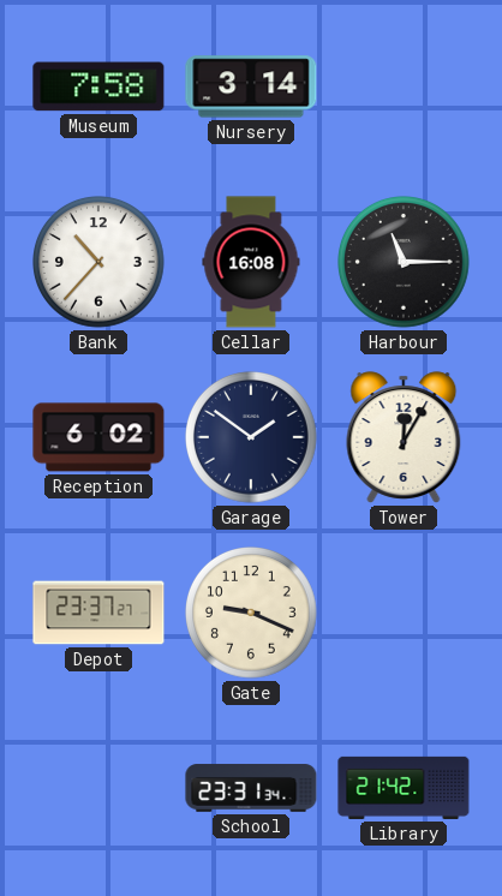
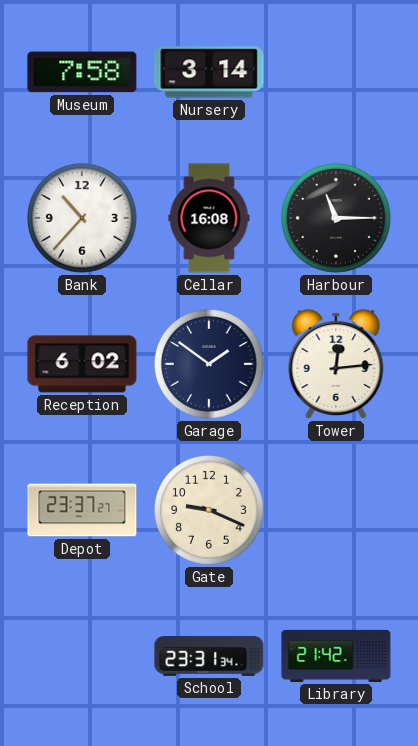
Tower: 12:05 -> 12:14
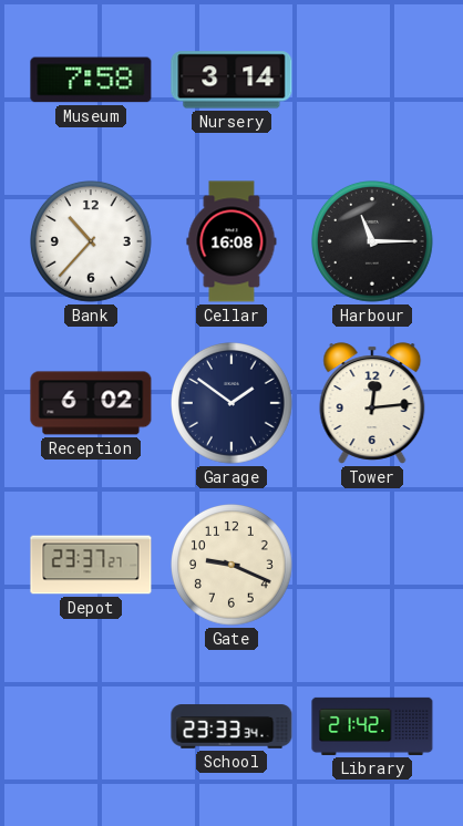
School: 23:31 -> 23:33
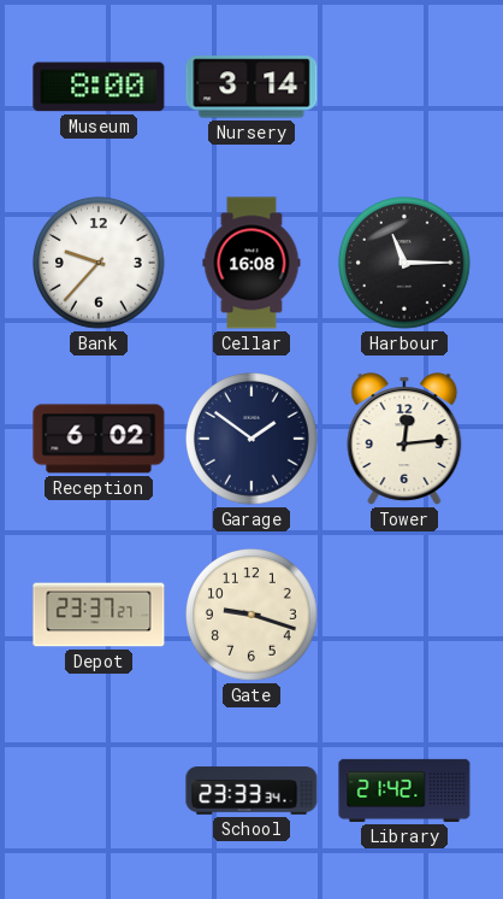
Museum: 7:58 -> 8:00
Bank: 10:37 -> 9:37
Gate: 9:19 -> 9:18
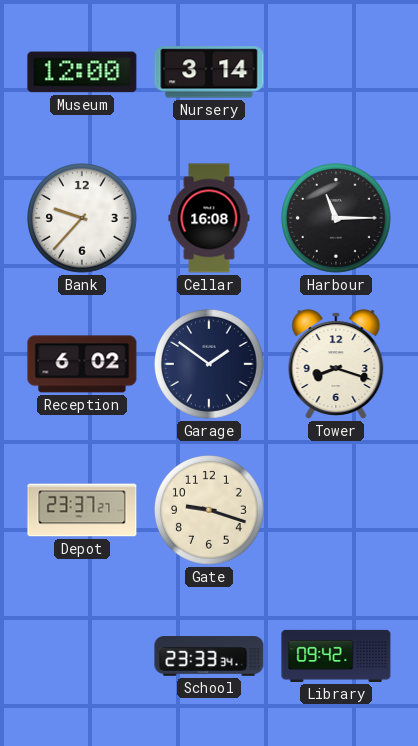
Museum: 8:00 -> 12:00
Tower: 12:14 -> 8:18
Library: 21:42 -> 09:42
